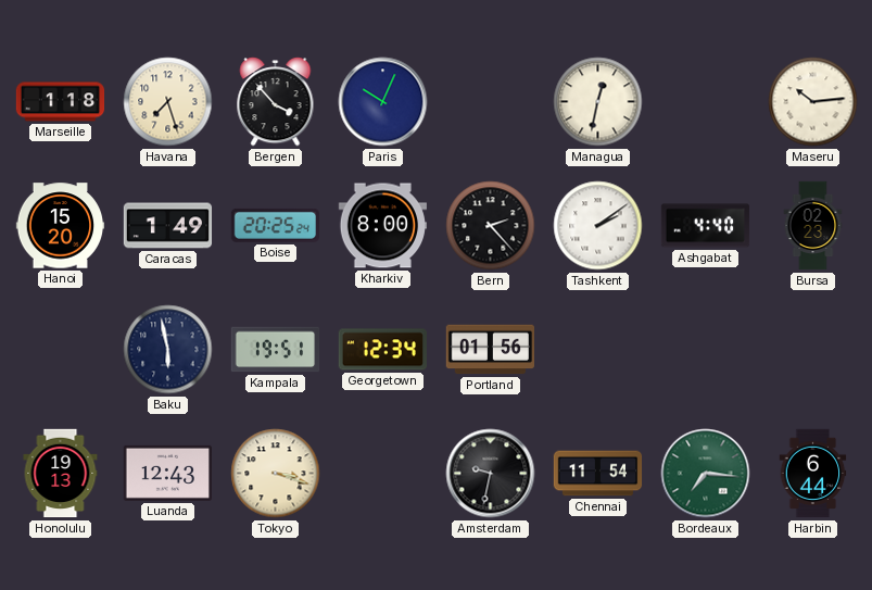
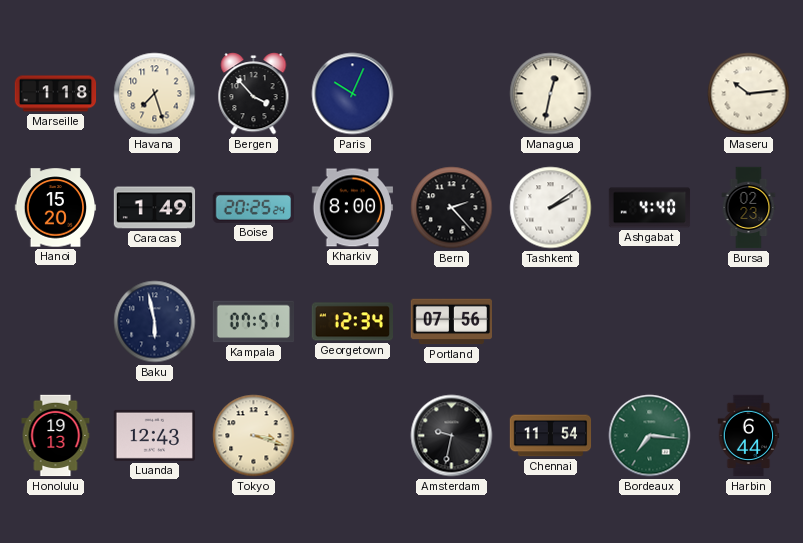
Kampala: 19:51 -> 07:51
Portland: 01:56 -> 07:56
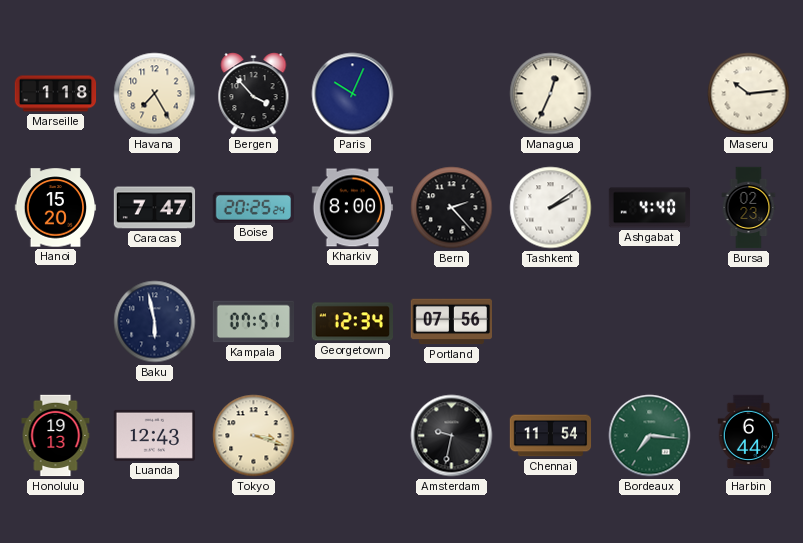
Havana: 7:27 -> 7:25
Managua: 12:32 -> 12:34
Caracas: 1:49 -> 7:47
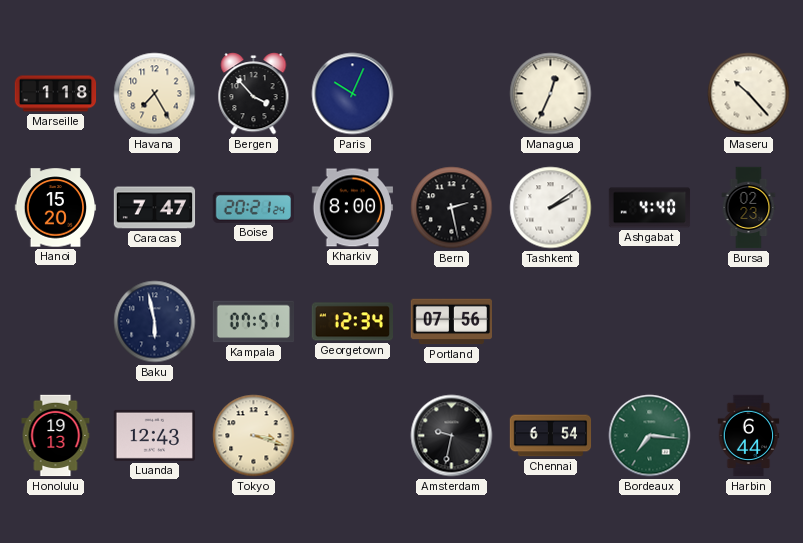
Maseru: 10:14 -> 10:23
Boise: 20:25 -> 20:21
Bern: 2:23 -> 2:28
Chennai: 11:54 -> 6:54
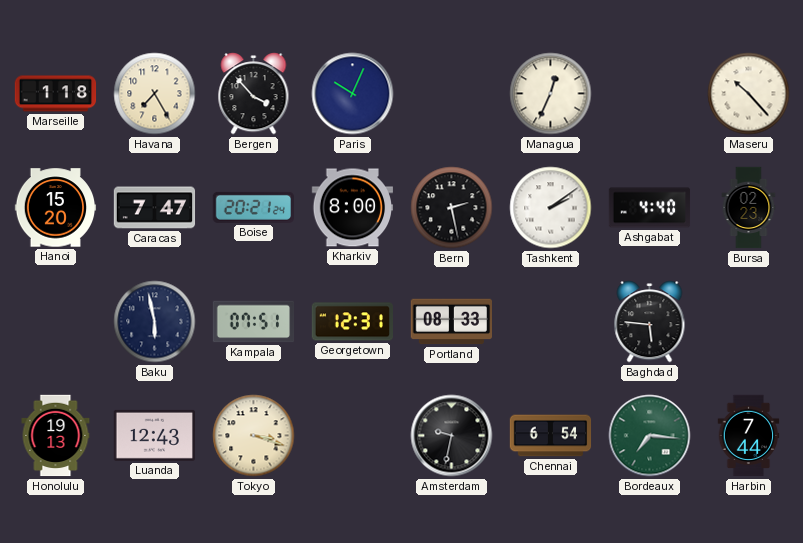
Georgetown: 12:34 -> 12:31
Portland: 07:56 -> 08:33
Baghdad: none -> 5:46
Harbin: 6:44 -> 7:44
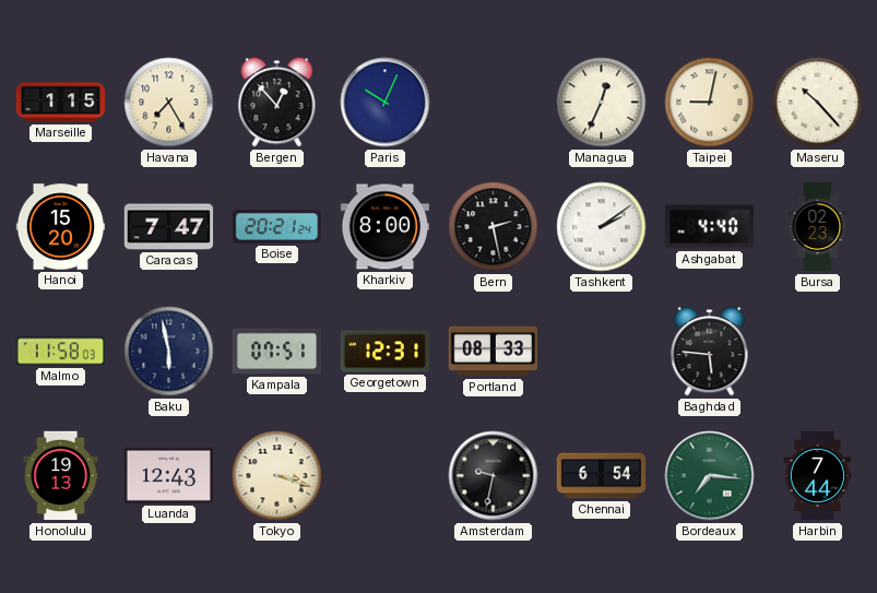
Marseille: 1:18 -> 1:15
Bergen: 3:53 -> 12:53
Taipei: none -> 9:02
Malmo: none -> 11:58
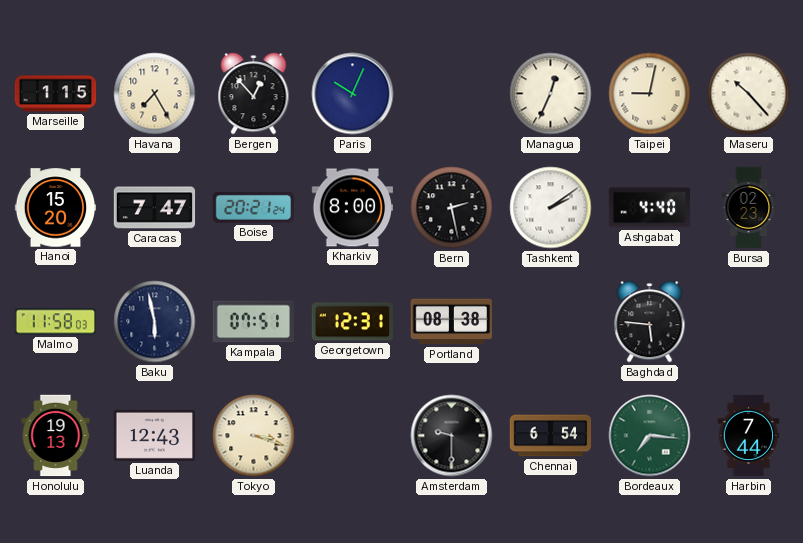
Portland: 08:33 -> 08:38
Amsterdam: 9:32 -> 9:30
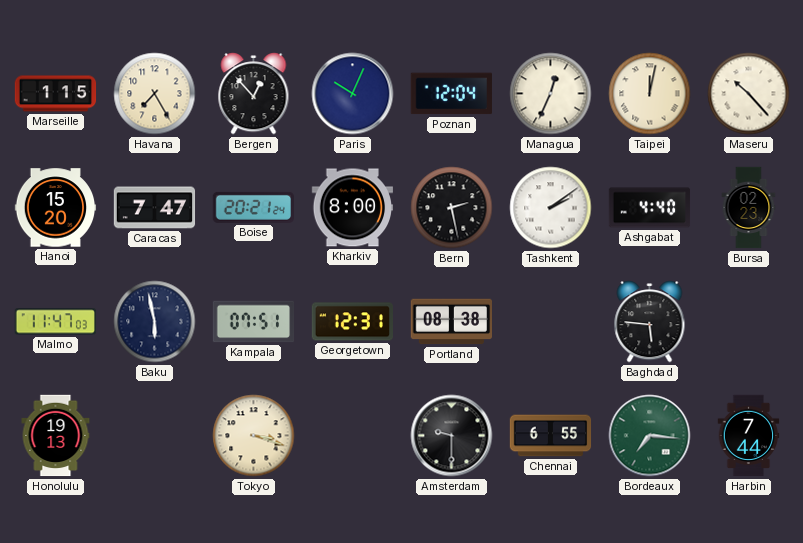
Poznan: none -> 12:04
Taipei: 9:02 -> 12:02
Malmo: 11:58 -> 11:47
Luanda: 12:43 -> none
Chennai: 6:54 -> 6:55
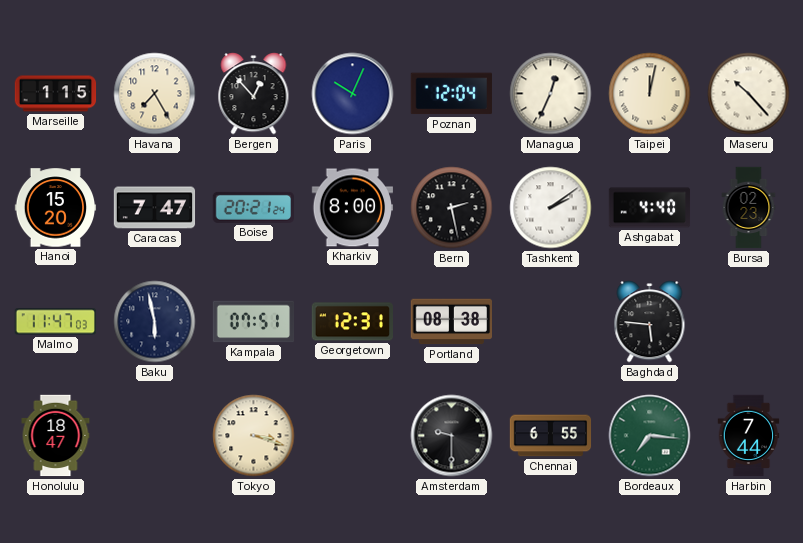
Honolulu: 19:13 -> 18:47
